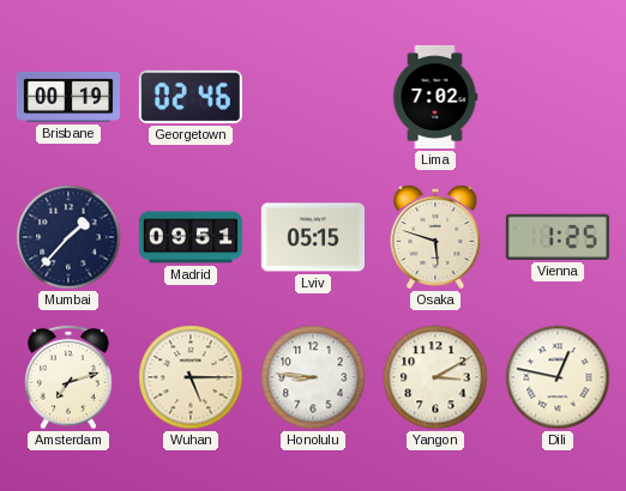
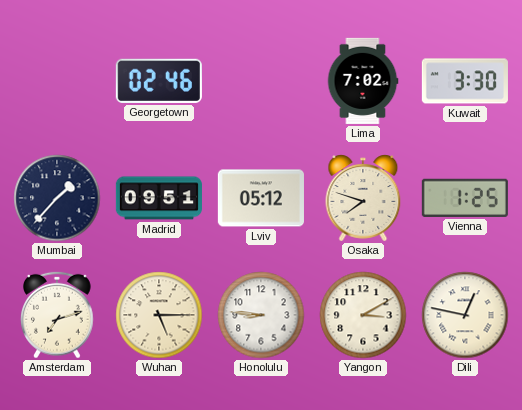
Brisbane: 00:19 -> none
Kuwait: none -> 3:30
Lviv: 05:15 -> 05:12
Osaka: 5:48 -> 7:48
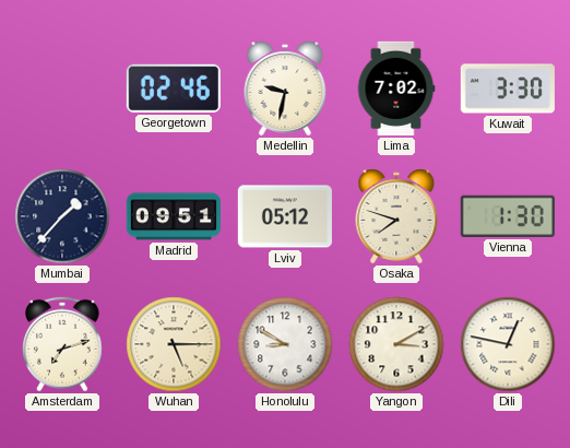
Medellin: none -> 9:32
Vienna: 1:25 -> 1:30
Honolulu: 8:46 -> 8:50
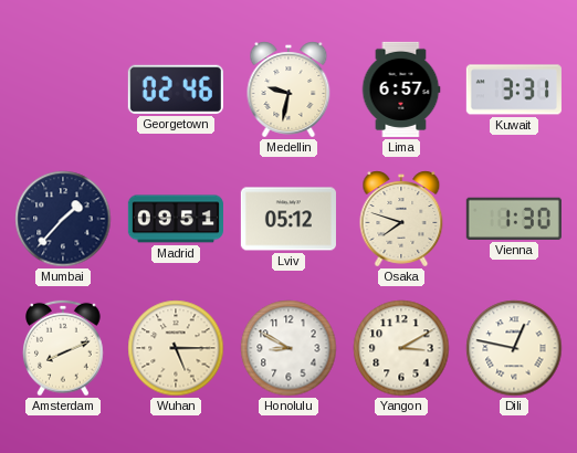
Lima: 7:02 -> 6:57
Kuwait: 3:30 -> 3:31
Amsterdam: 7:12 -> 8:11
